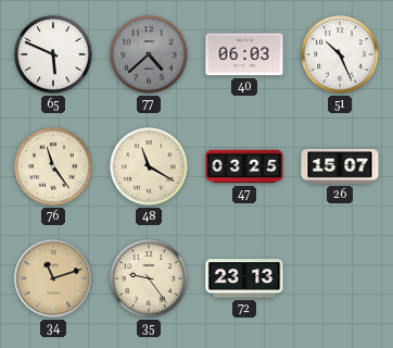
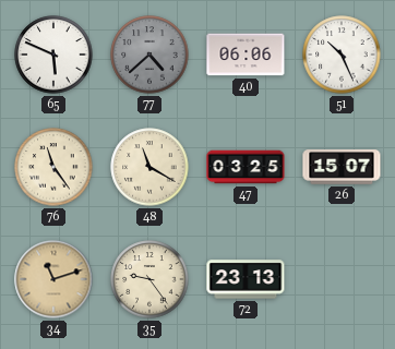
40: 06:03 -> 06:06
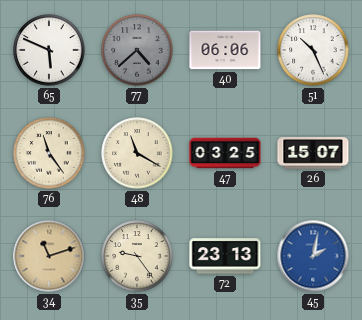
45: none -> 2:02
